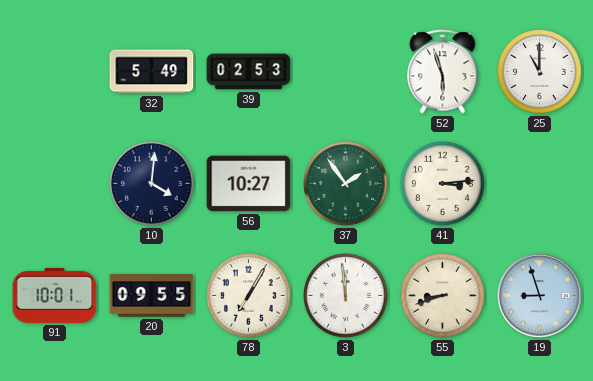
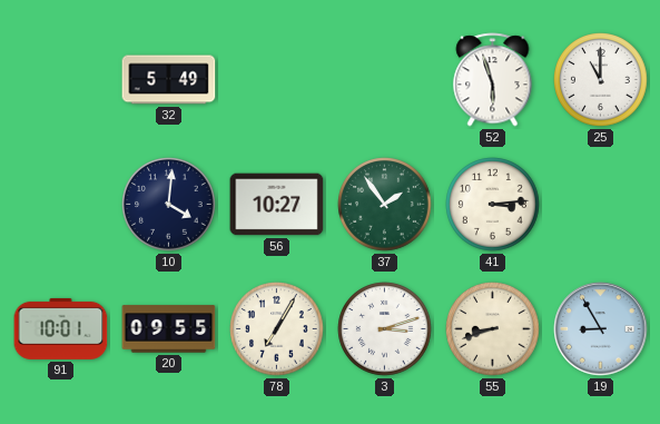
39: 02:53 -> none
3: 11:59 -> 3:12
19: 8:57 -> 8:55
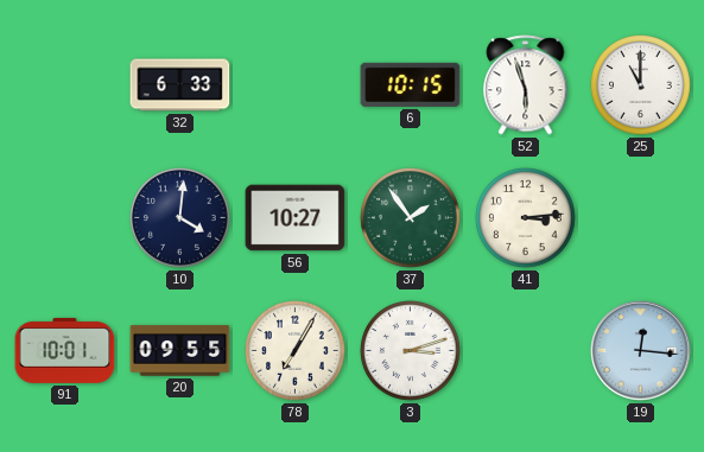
32: 5:49 -> 6:33
6: none -> 10:15
55: 8:42 -> none
19: 8:55 -> 12:16
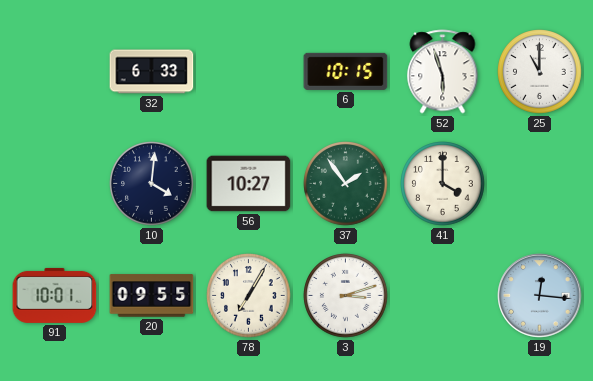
41: 3:14 -> 4:00
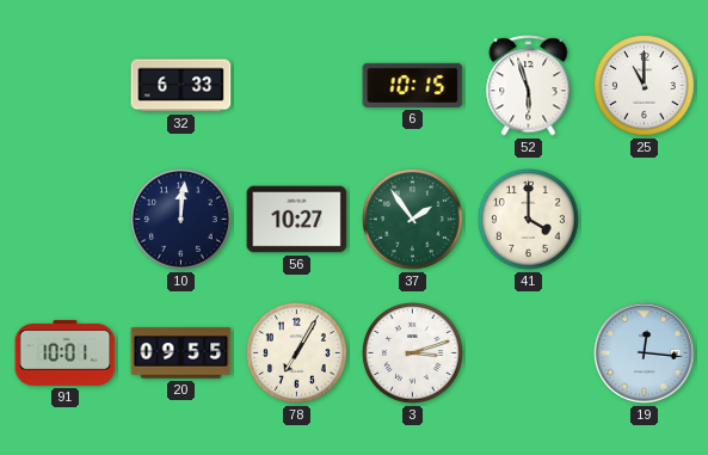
10: 4:01 -> 12:01
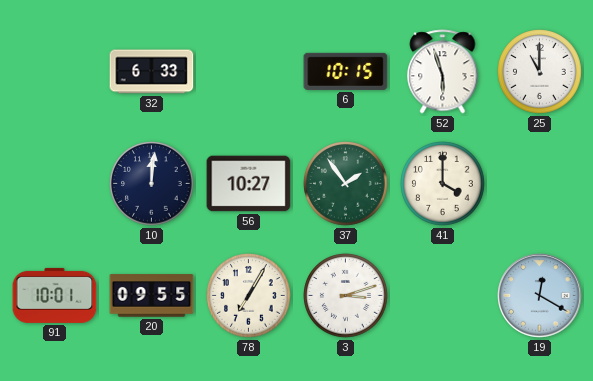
19: 12:16 -> 12:20
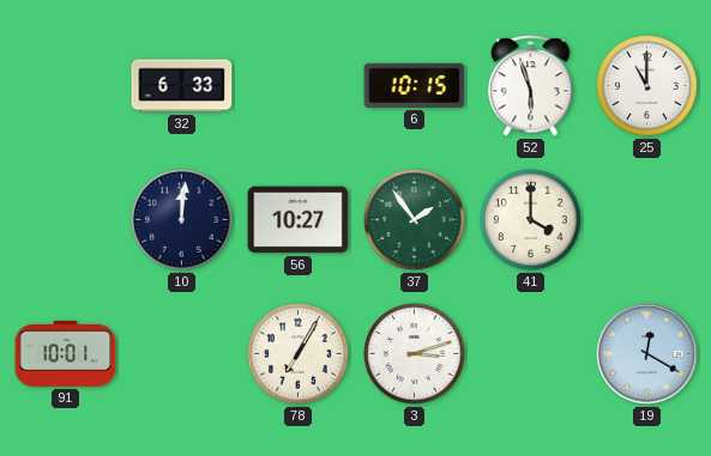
20: 09:55 -> none
